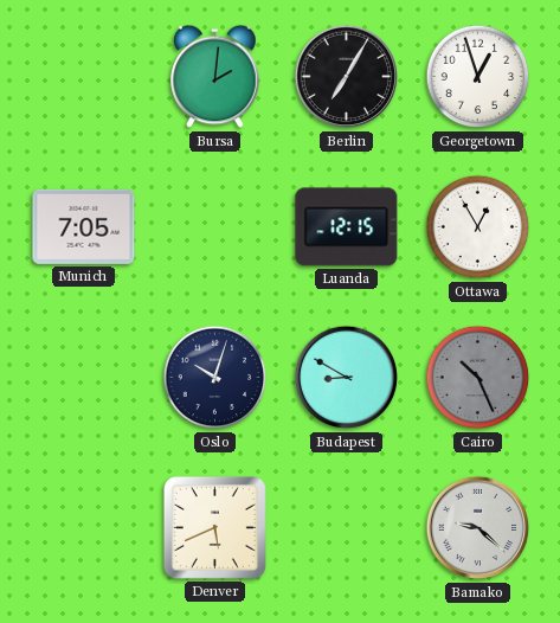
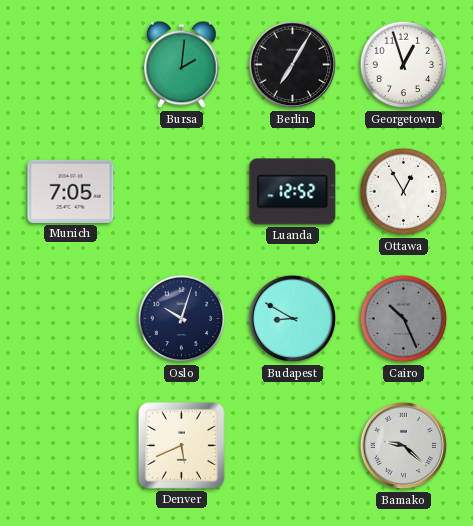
Luanda: 12:15 -> 12:52
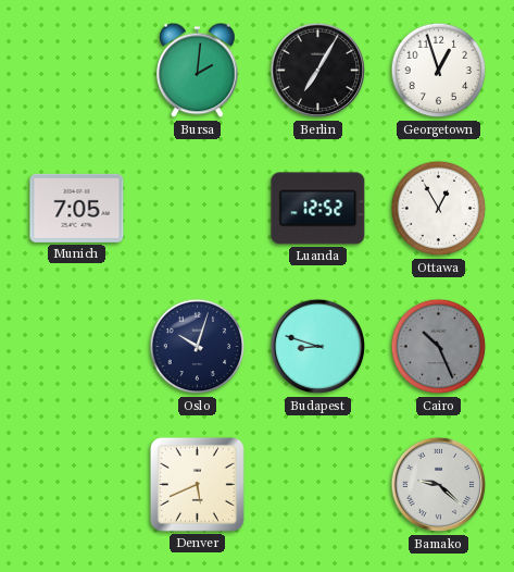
Budapest: 8:50 -> 8:48
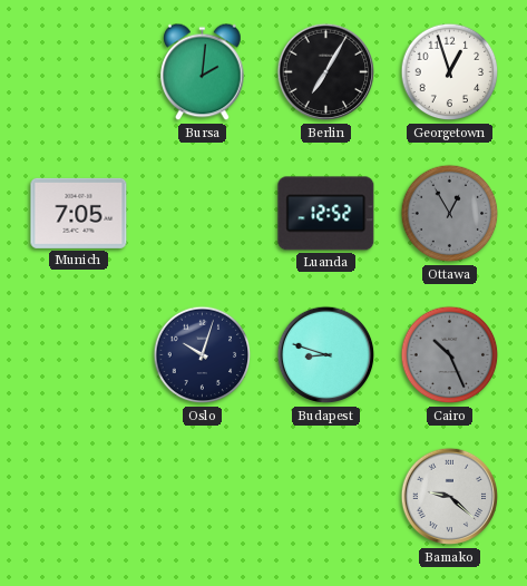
Ottawa dial: white -> grey
Denver: 5:41 -> none
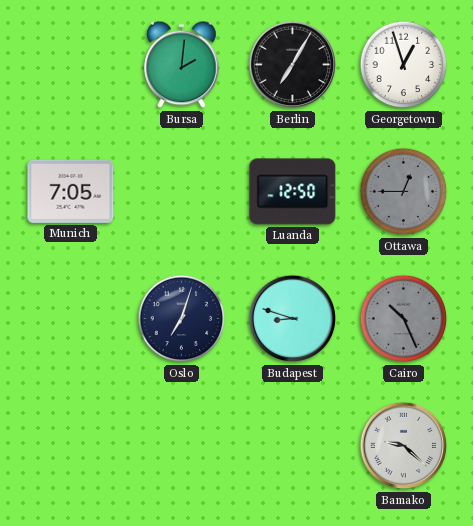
Luanda: 12:52 -> 12:50
Ottawa: 12:55 -> 12:45
Oslo: 10:03 -> 7:03
